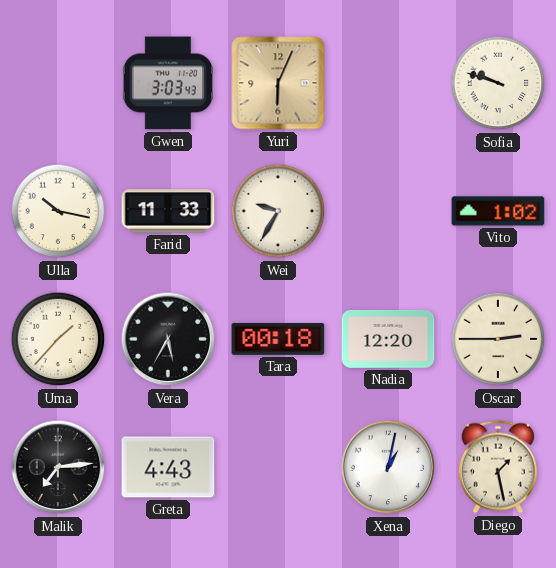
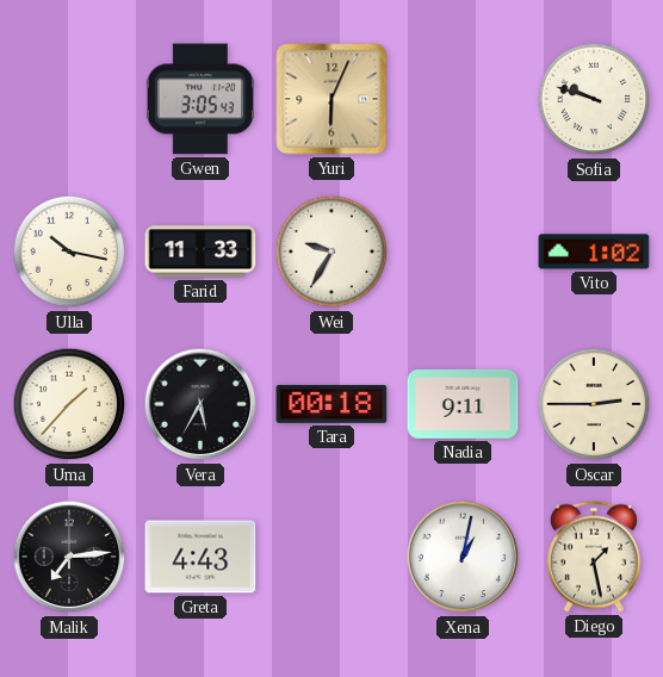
Gwen: 3:03 -> 3:05
Nadia: 12:20 -> 9:11
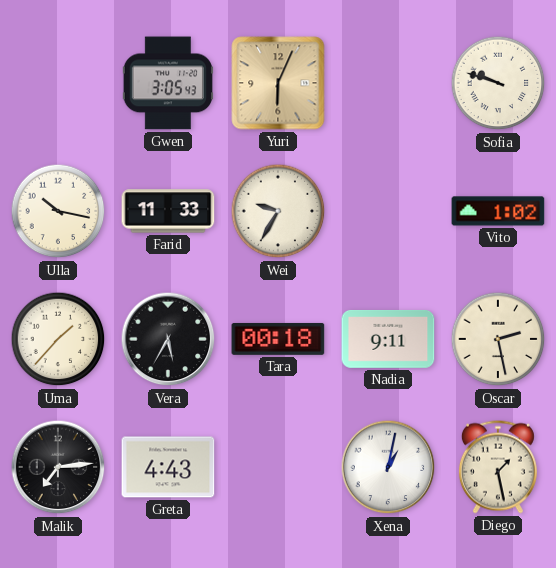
Oscar: 2:45 -> 2:28
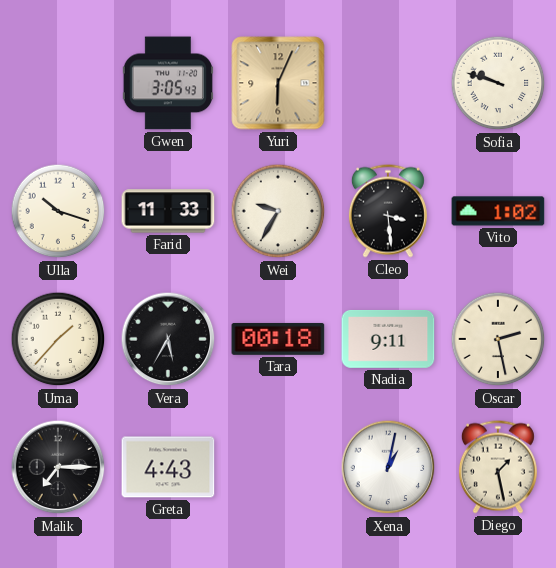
Ulla: 10:17 -> 10:18
Cleo: none -> 3:29
Malik: 7:14 -> 7:15
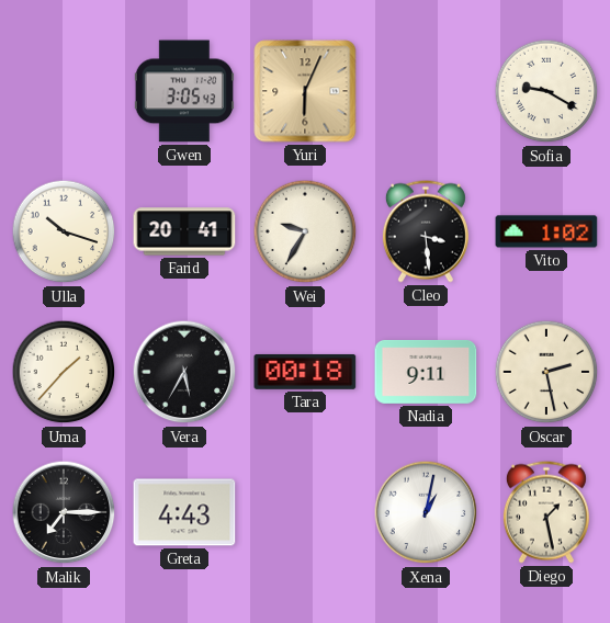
Sofia: 9:48 -> 9:20
Farid: 11:33 -> 20:41
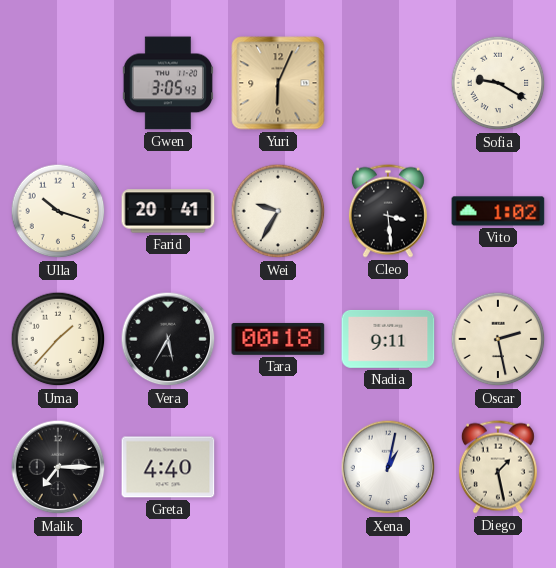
Greta: 4:43 -> 4:40
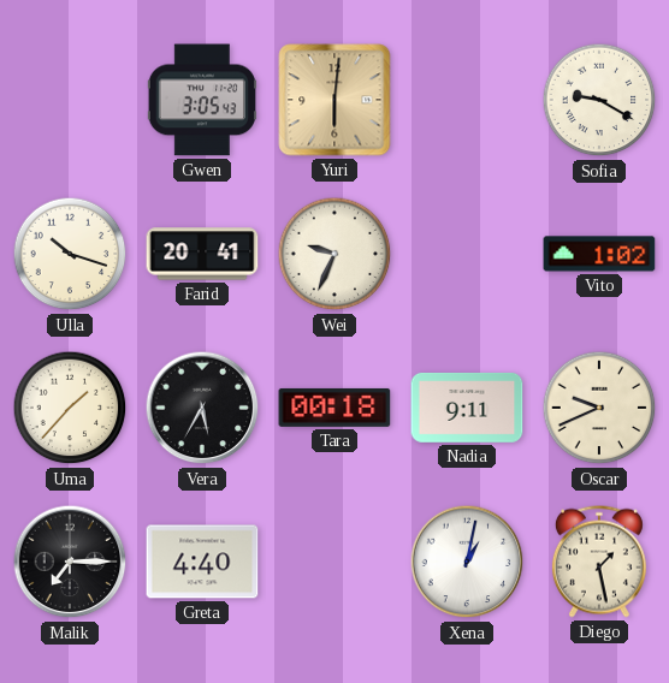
Yuri: 6:04 -> 6:01
Wei: 9:35 -> 9:34
Cleo: 3:29 -> none
Oscar: 2:28 -> 9:41
